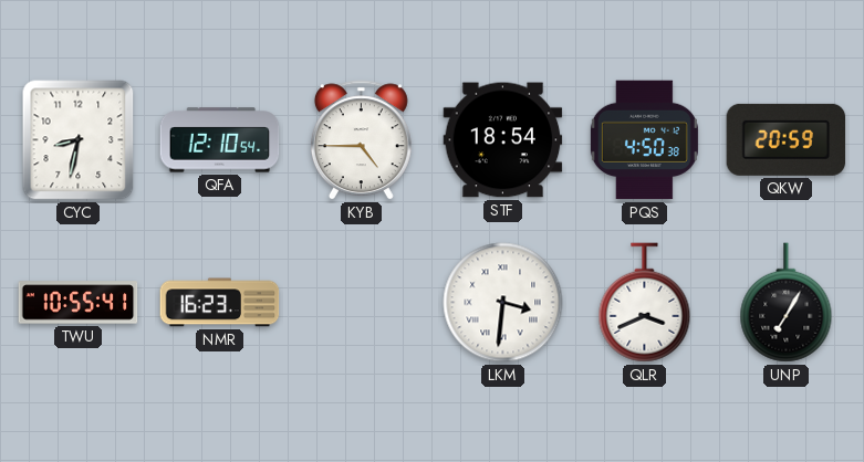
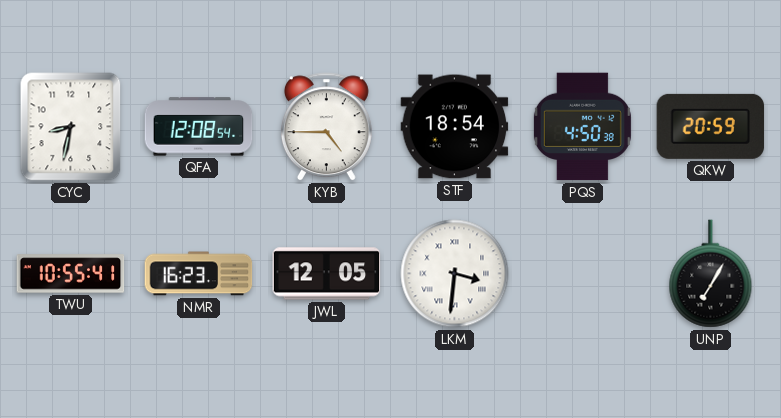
QFA: 12:10 -> 12:08
JWL: none -> 12:05
QLR: 3:41 -> none
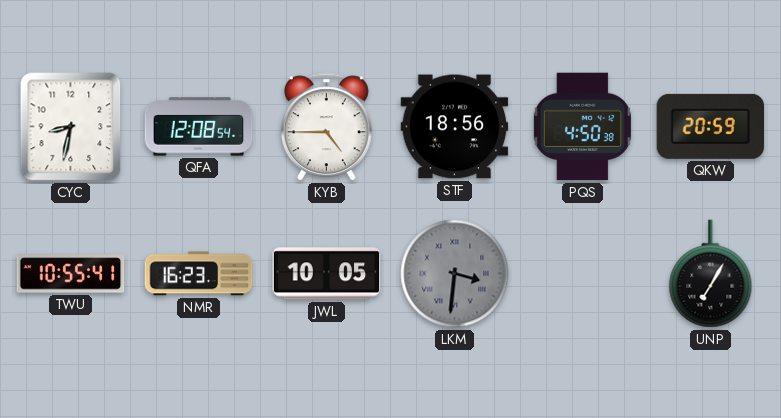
STF: 18:54 -> 18:56
JWL: 12:05 -> 10:05
LKM dial: white -> grey
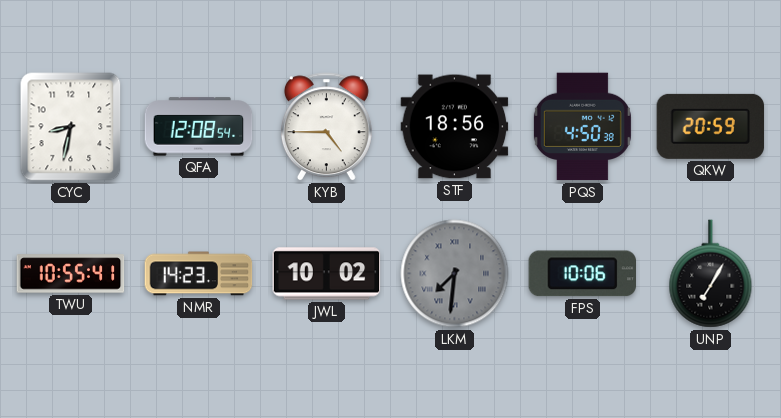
NMR: 16:23 -> 14:23
JWL: 10:05 -> 10:02
LKM: 3:31 -> 7:31
FPS: none -> 10:06
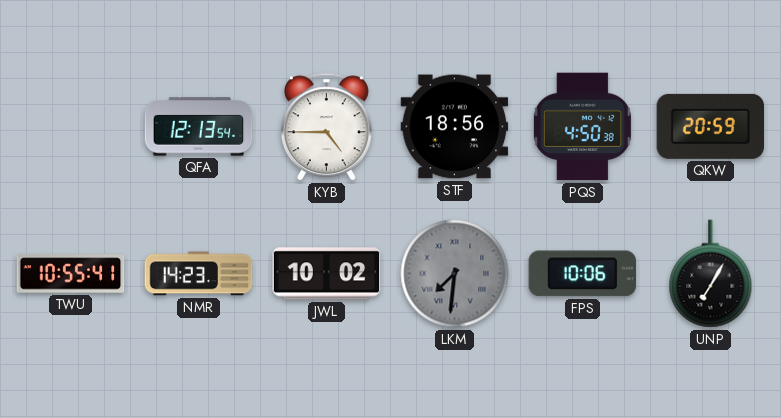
CYC: 8:32 -> none
QFA: 12:08 -> 12:13
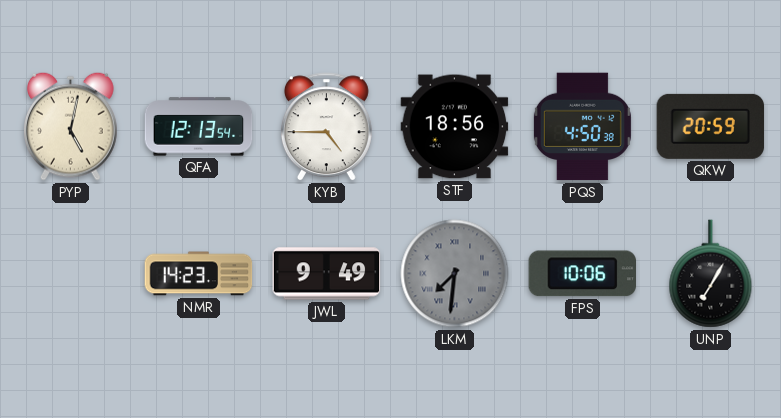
PYP: none -> 5:02
TWU: 10:55 -> none
JWL: 10:02 -> 9:49
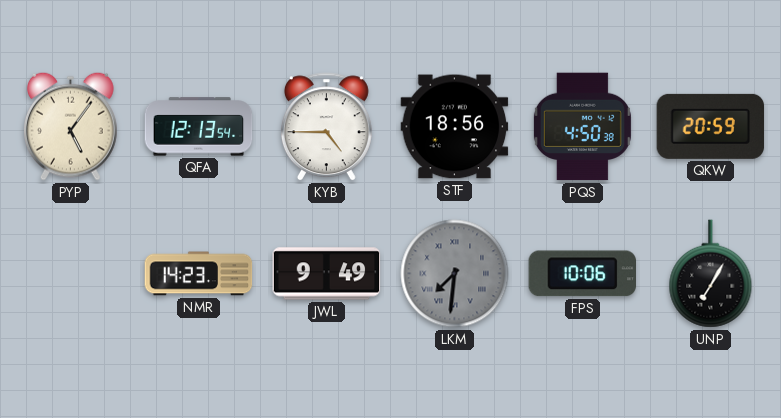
PYP: 5:02 -> 5:06
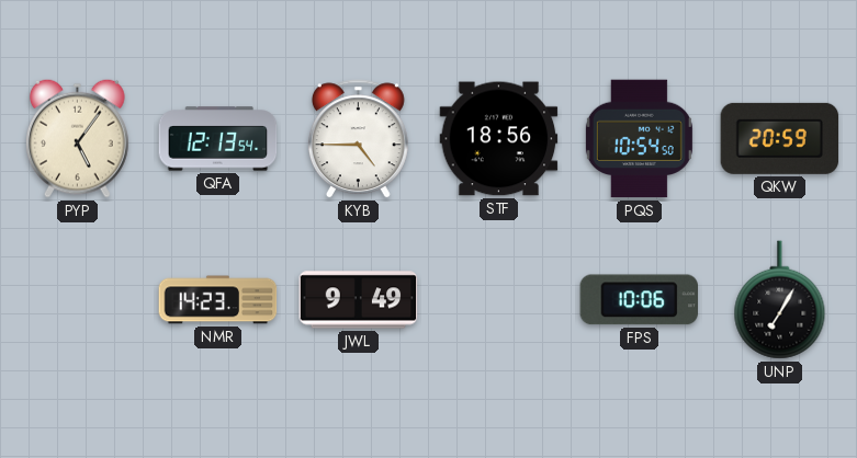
PQS: 4:50 -> 10:54
LKM: 7:31 -> none
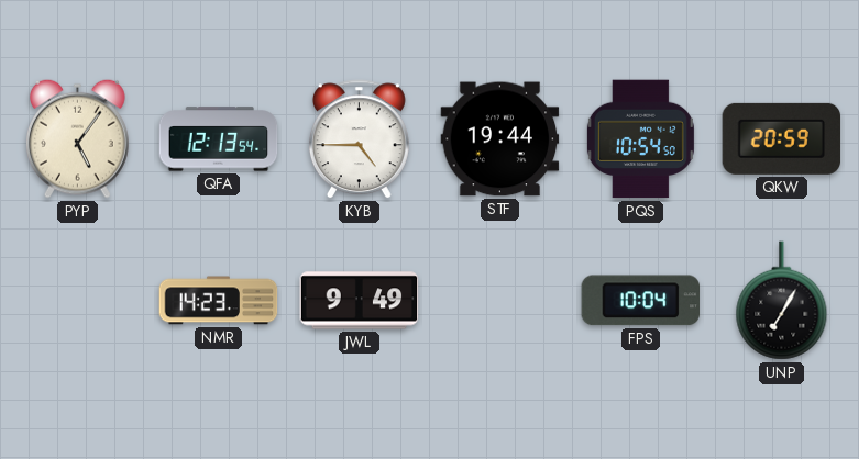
STF: 18:56 -> 19:44
FPS: 10:06 -> 10:04
